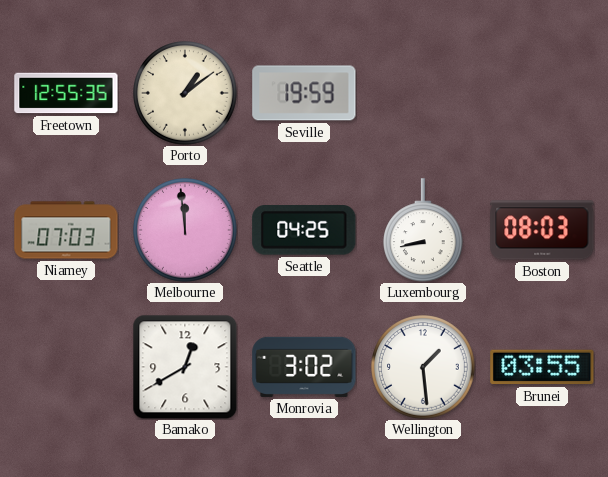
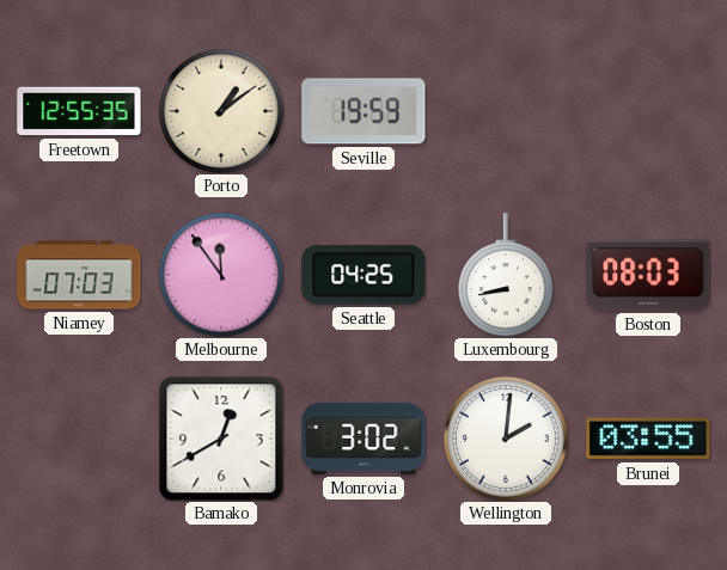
Melbourne: 11:59 -> 11:54
Wellington: 1:29 -> 2:01
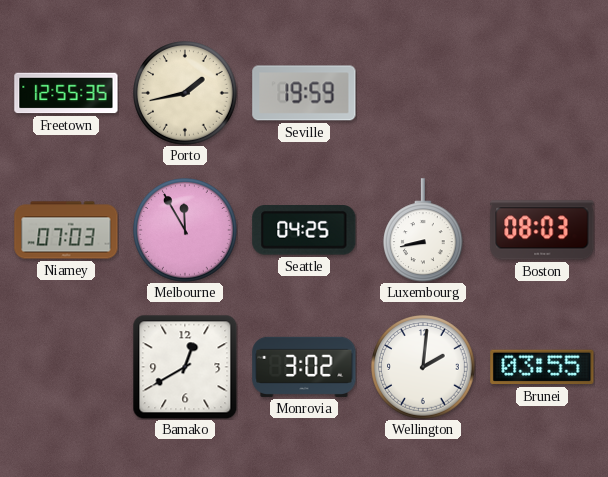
Porto: 1:09 -> 1:43
Melbourne: 11:54 -> 11:55
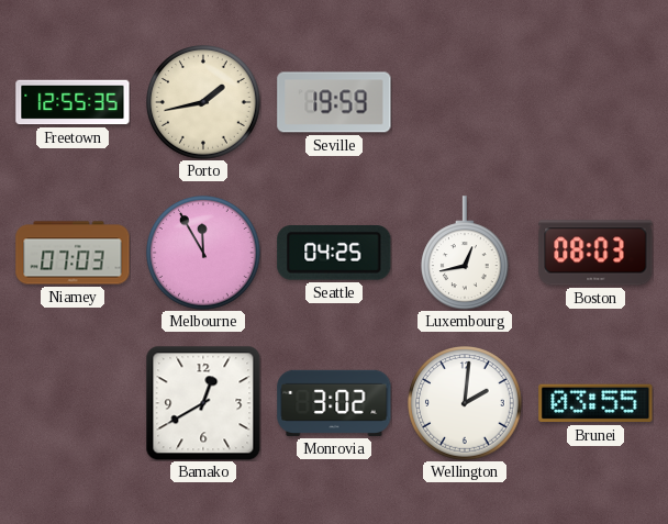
Luxembourg: 8:43 -> 12:43
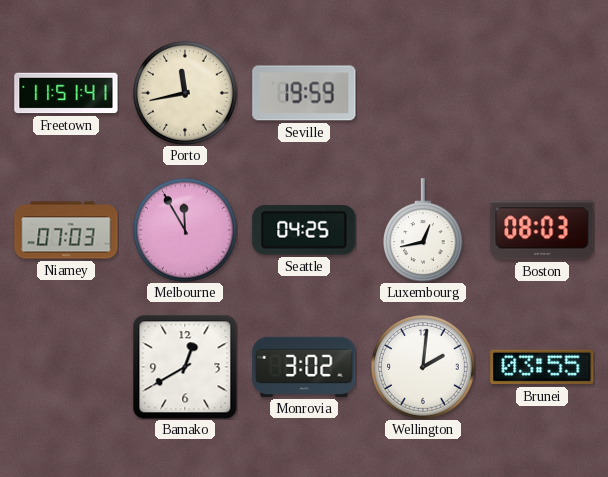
Freetown: 12:55 -> 11:51
Porto: 1:43 -> 11:43
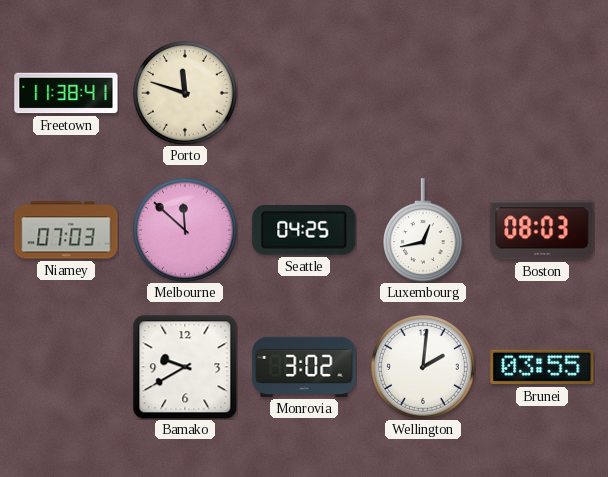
Freetown: 11:51 -> 11:38
Porto: 11:43 -> 11:48
Seville: 19:59 -> none
Melbourne: 11:55 -> 11:52
Bamako: 12:40 -> 9:40
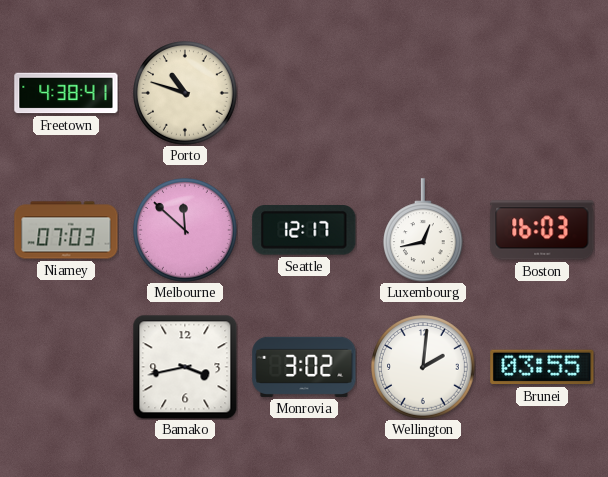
Freetown: 11:38 -> 4:38
Porto: 11:48 -> 10:48
Seattle: 04:25 -> 12:17
Boston: 08:03 -> 16:03
Bamako: 9:40 -> 3:43
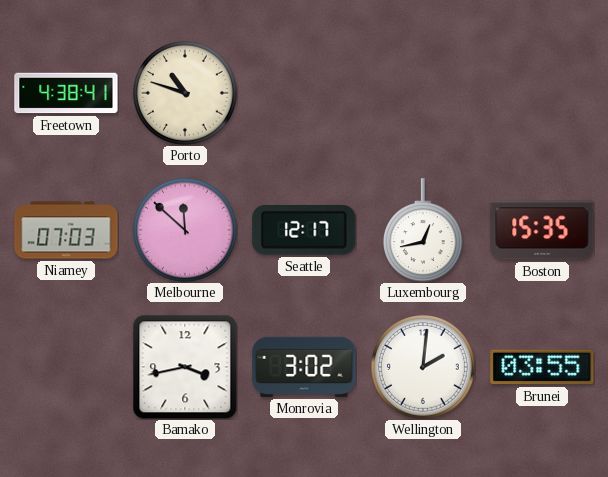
Boston: 16:03 -> 15:35
